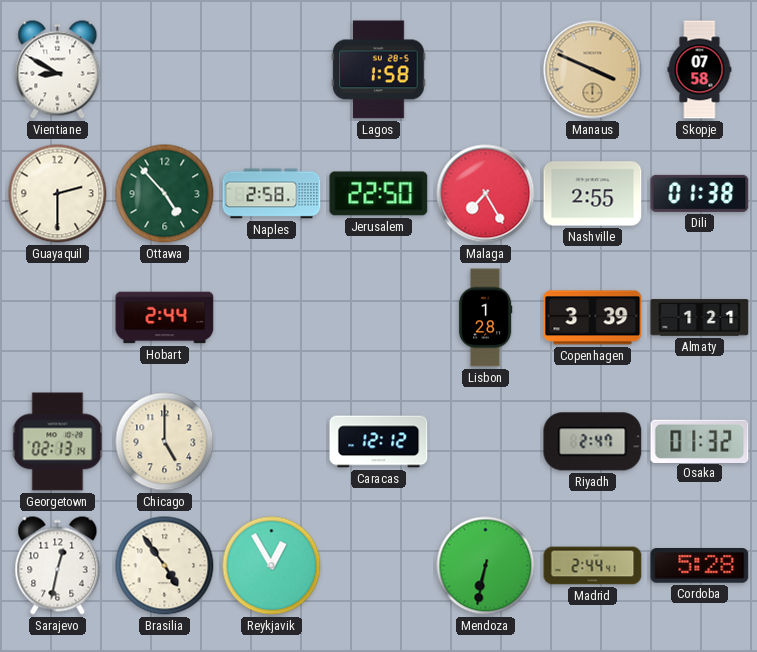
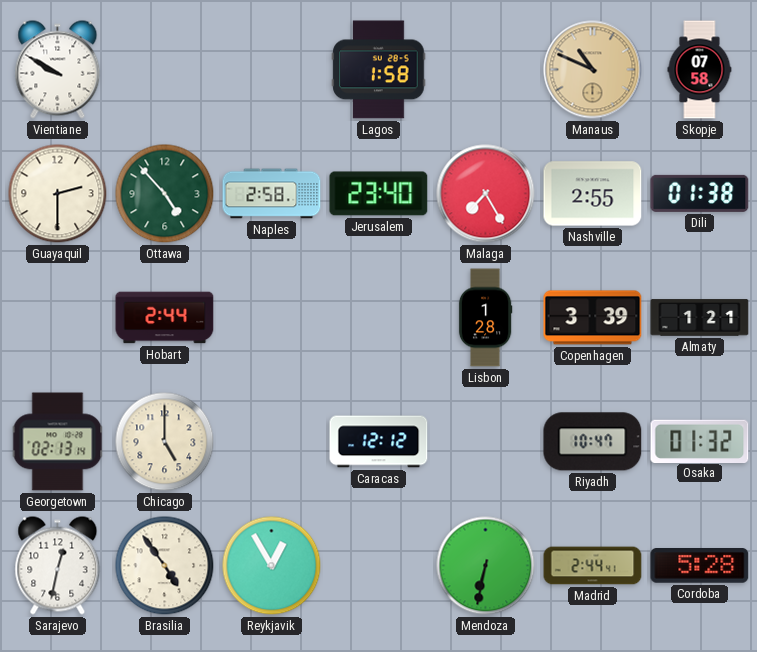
Vientiane: 8:50 -> 9:50
Manaus: 3:49 -> 10:49
Jerusalem: 22:50 -> 23:40
Riyadh: 2:47 -> 10:47
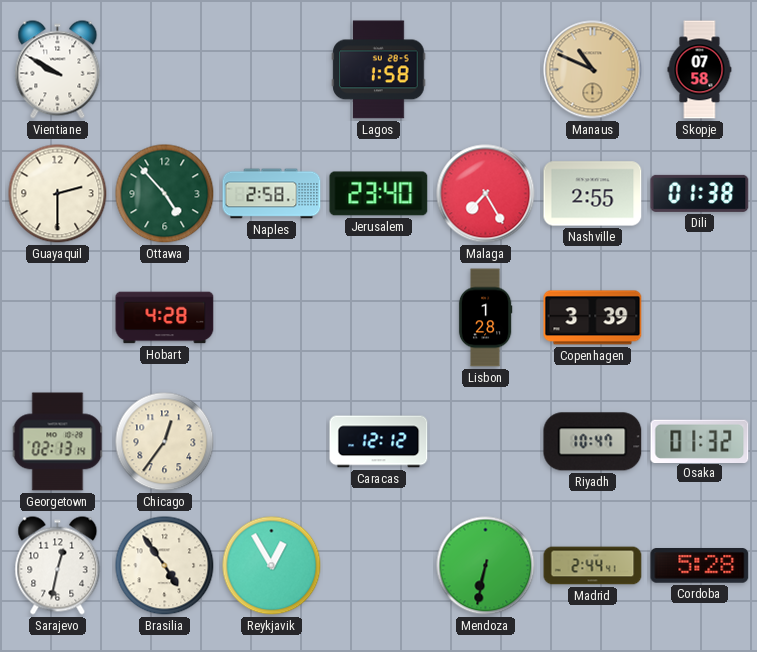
Hobart: 2:44 -> 4:28
Almaty: 1:21 -> none
Chicago: 5:00 -> 12:36
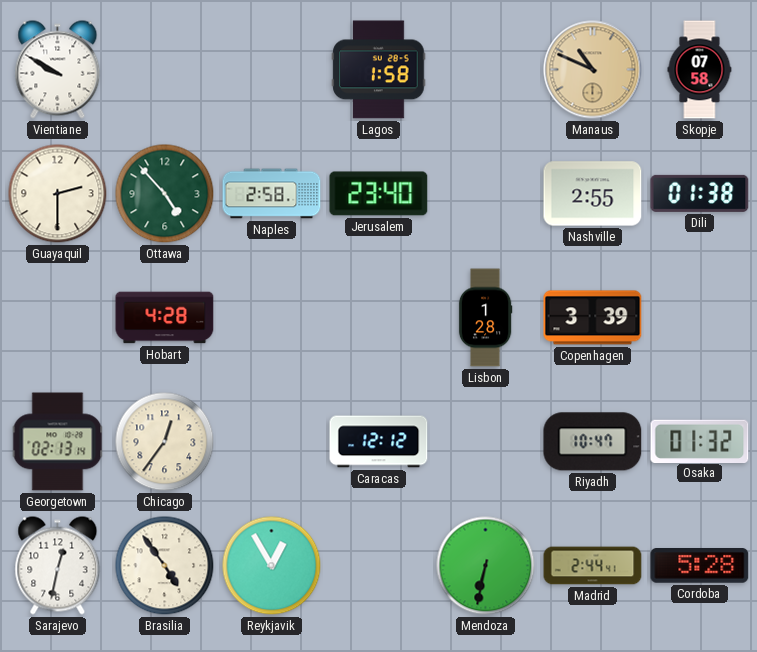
Malaga: 7:25 -> none
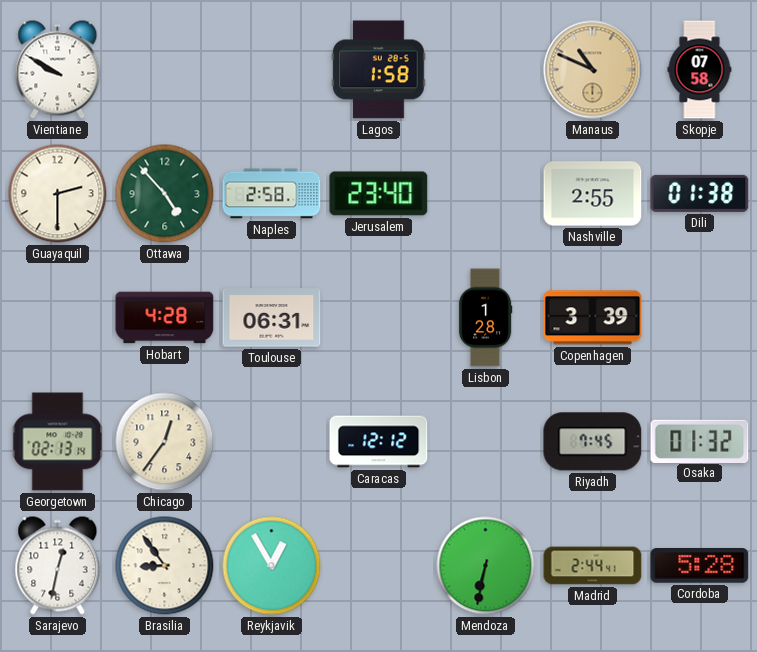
Toulouse: none -> 06:31
Riyadh: 10:47 -> 7:45
Brasilia: 4:54 -> 8:54
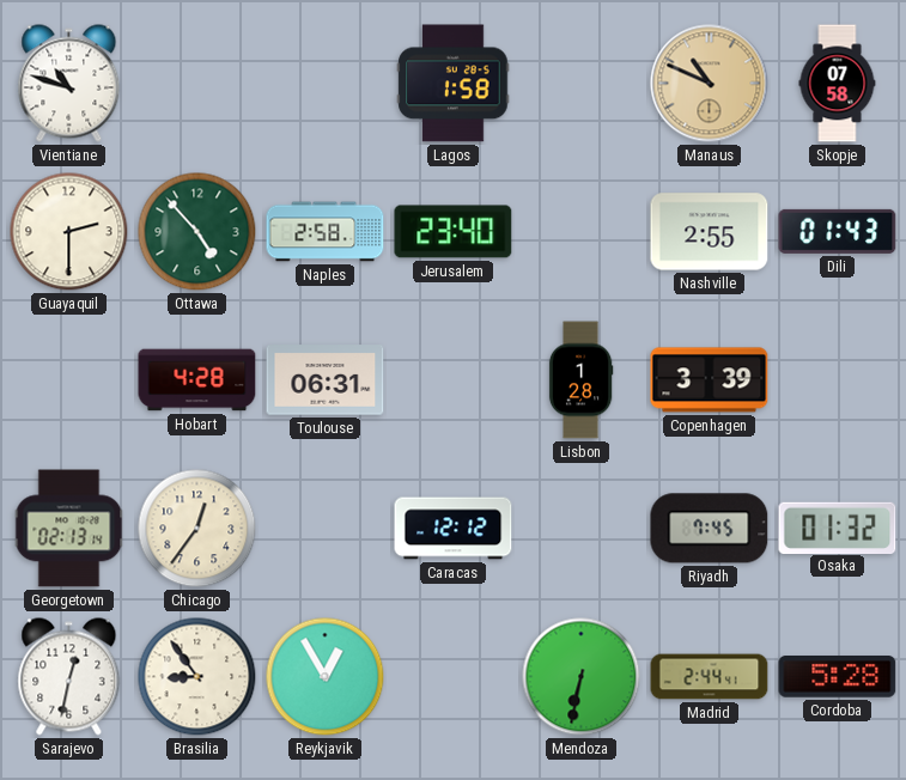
Vientiane: 9:50 -> 10:48
Dili: 01:38 -> 01:43
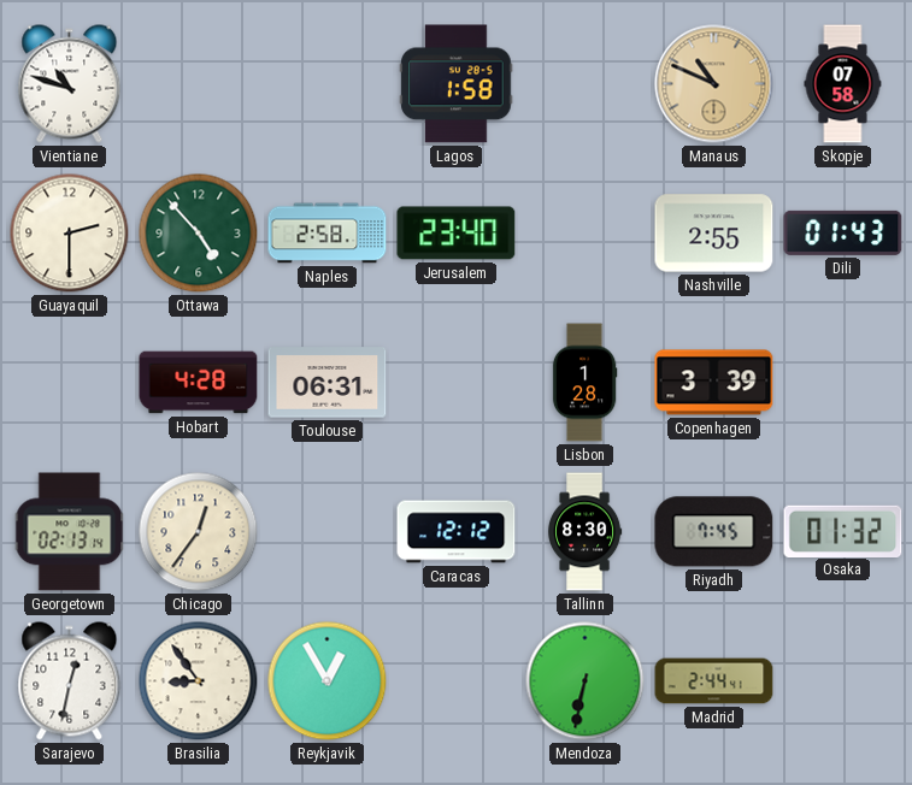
Tallinn: none -> 8:30
Cordoba: 5:28 -> none
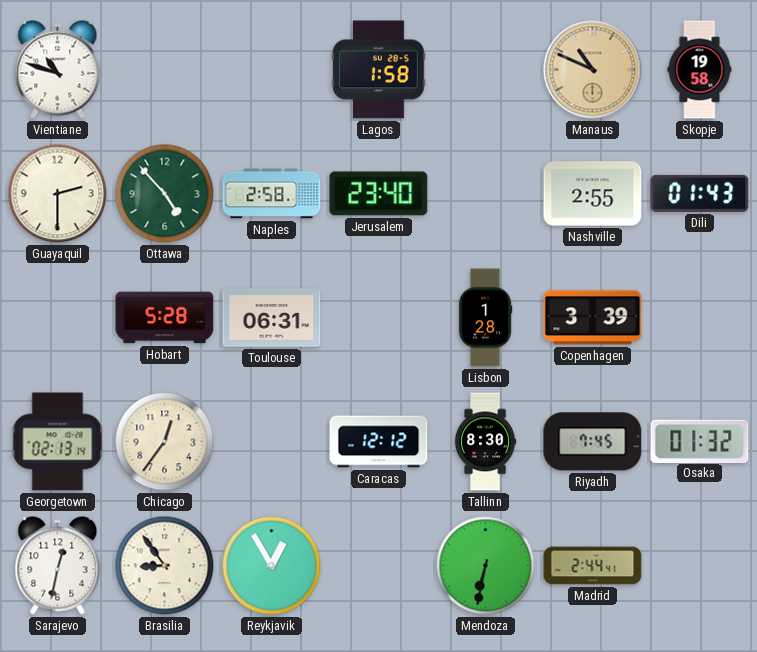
Skopje: 07:58 -> 19:58
Hobart: 4:28 -> 5:28
